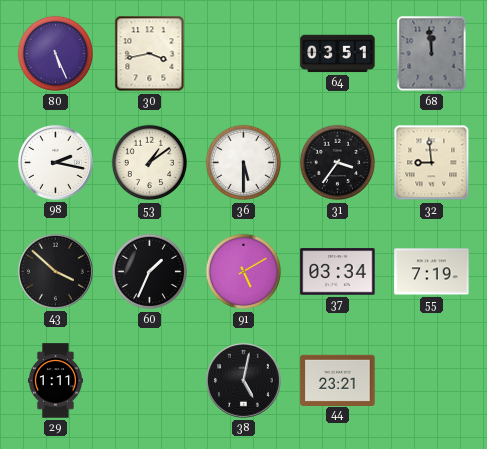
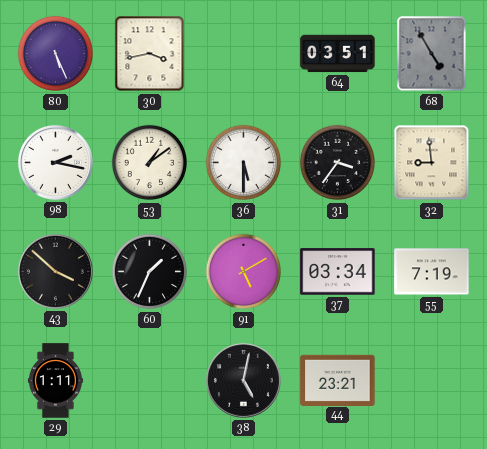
68: 11:59 -> 4:55
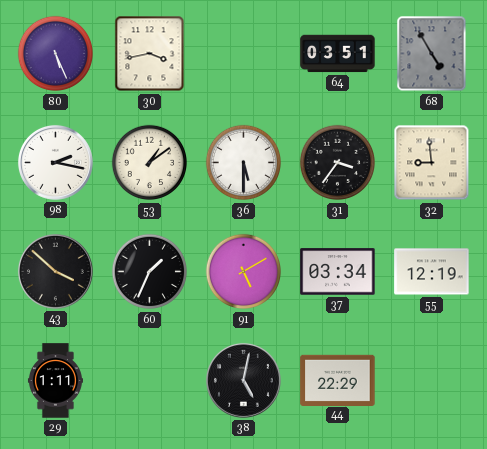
55: 7:19 -> 12:19
44: 23:21 -> 22:29
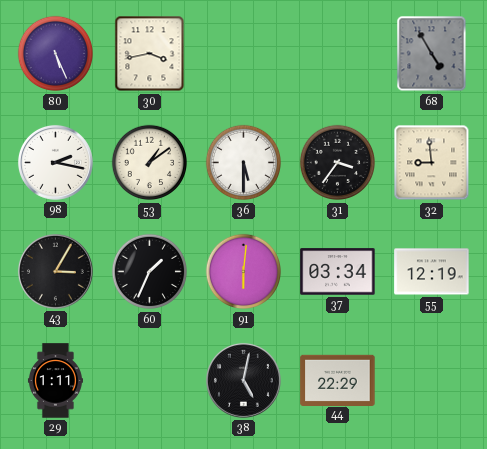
64: 03:51 -> none
43: 3:52 -> 3:05
91: 5:10 -> 6:01
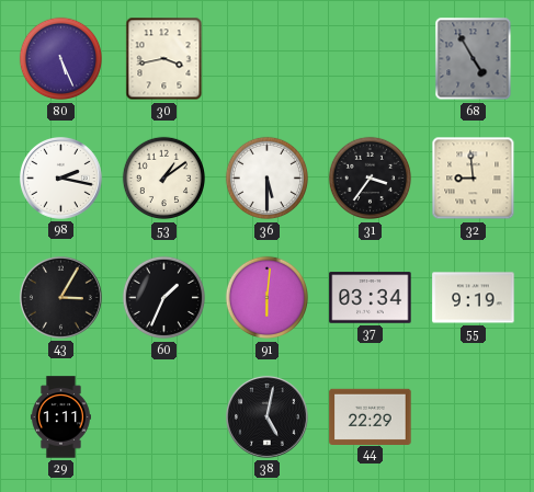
55: 12:19 -> 9:19
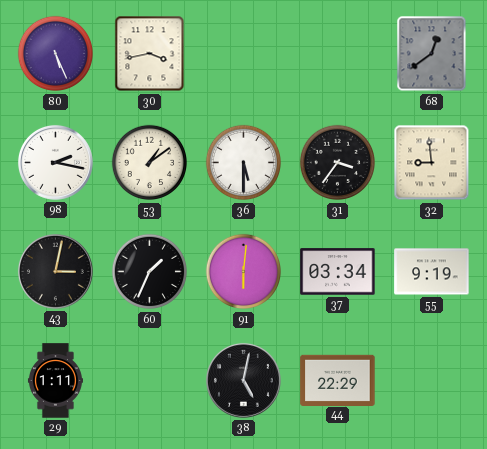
68: 4:55 -> 12:39
43: 3:05 -> 3:02
